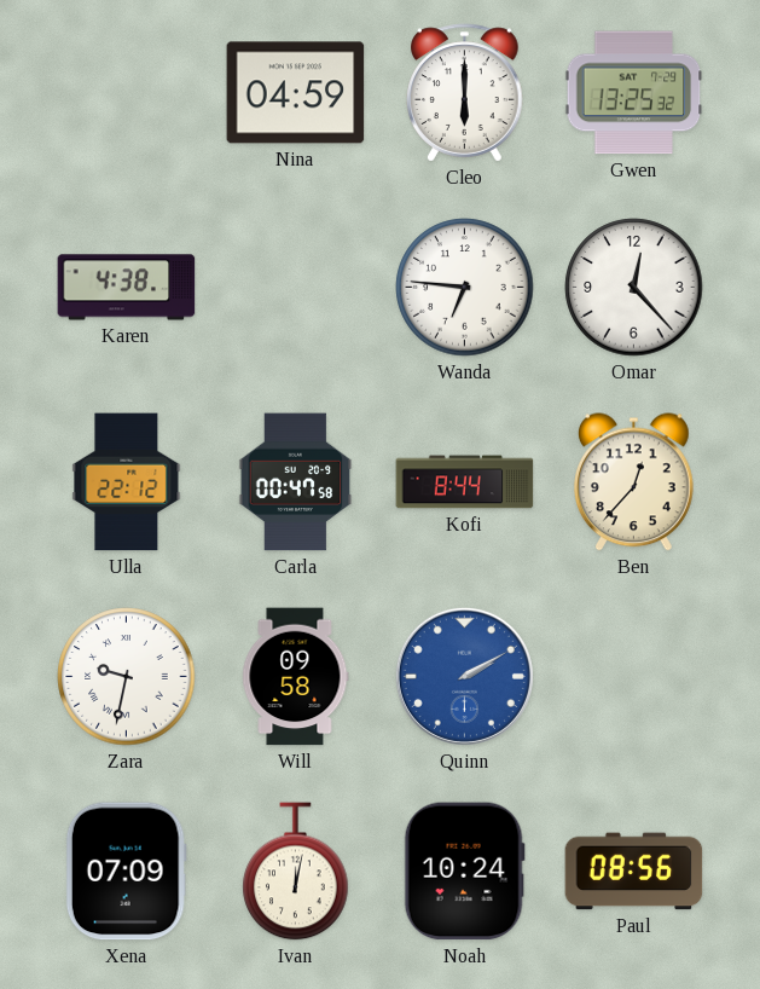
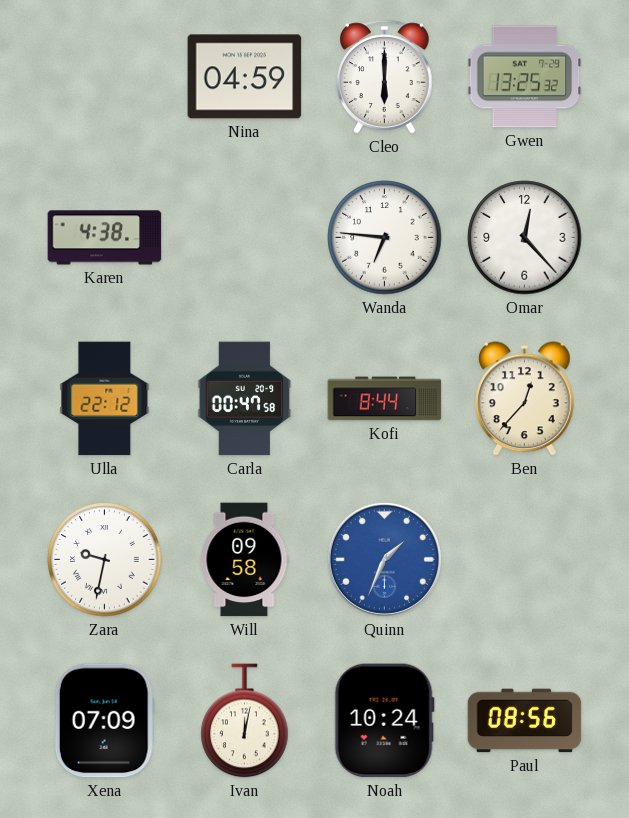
Quinn: 2:10 -> 1:34
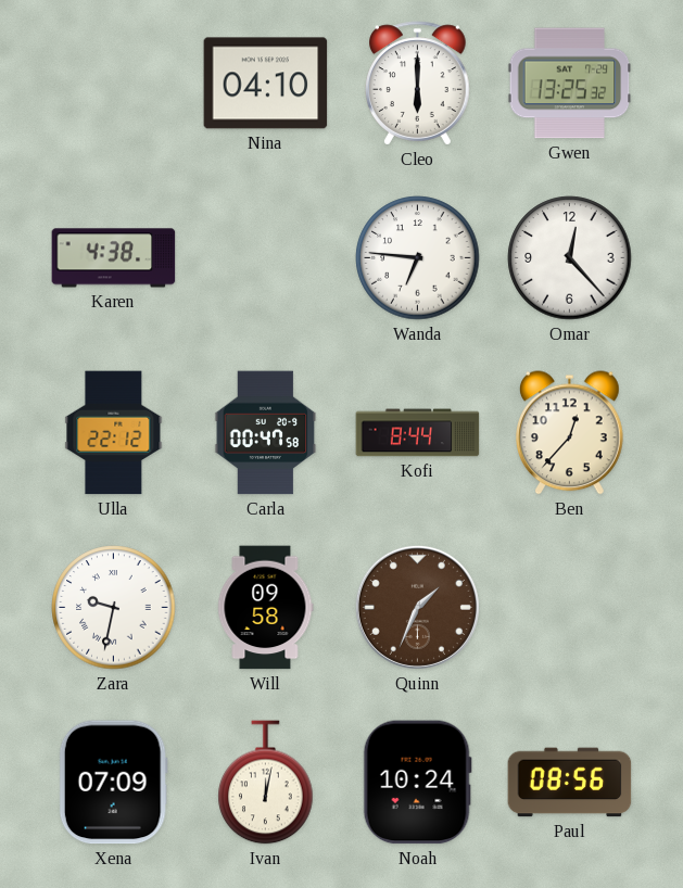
Nina: 04:59 -> 04:10
Quinn dial: blue -> brown
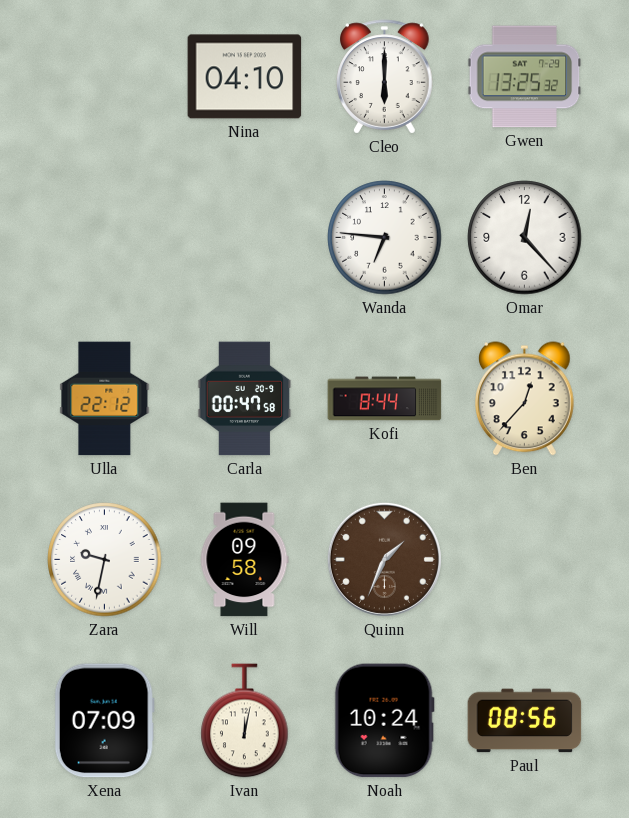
Karen: 4:38 -> none
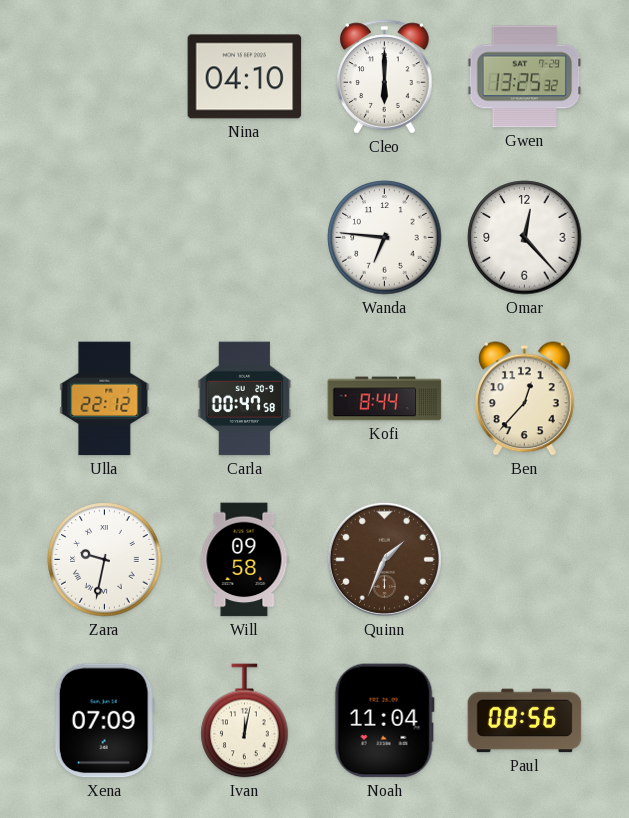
Noah: 10:24 -> 11:04
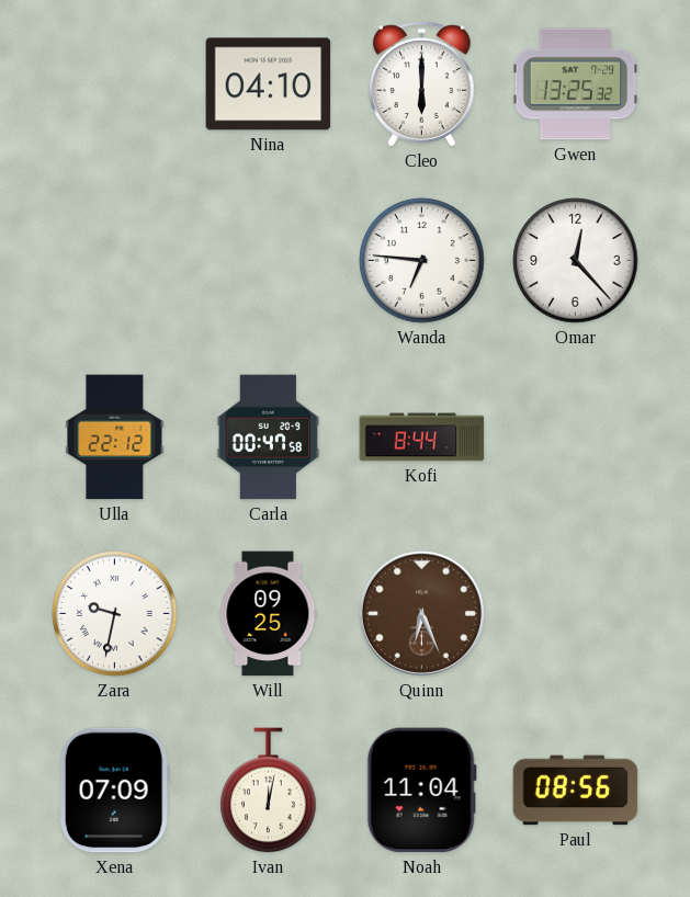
Ben: 12:37 -> none
Will: 09:58 -> 09:25
Quinn: 1:34 -> 6:26
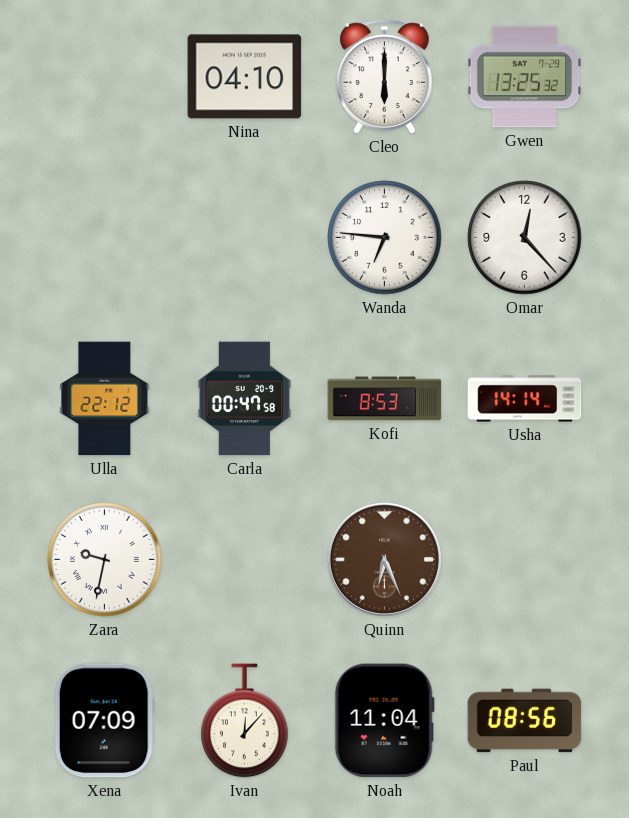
Kofi: 8:44 -> 8:53
Usha: none -> 14:14
Will: 09:25 -> none
Ivan: 12:02 -> 12:07
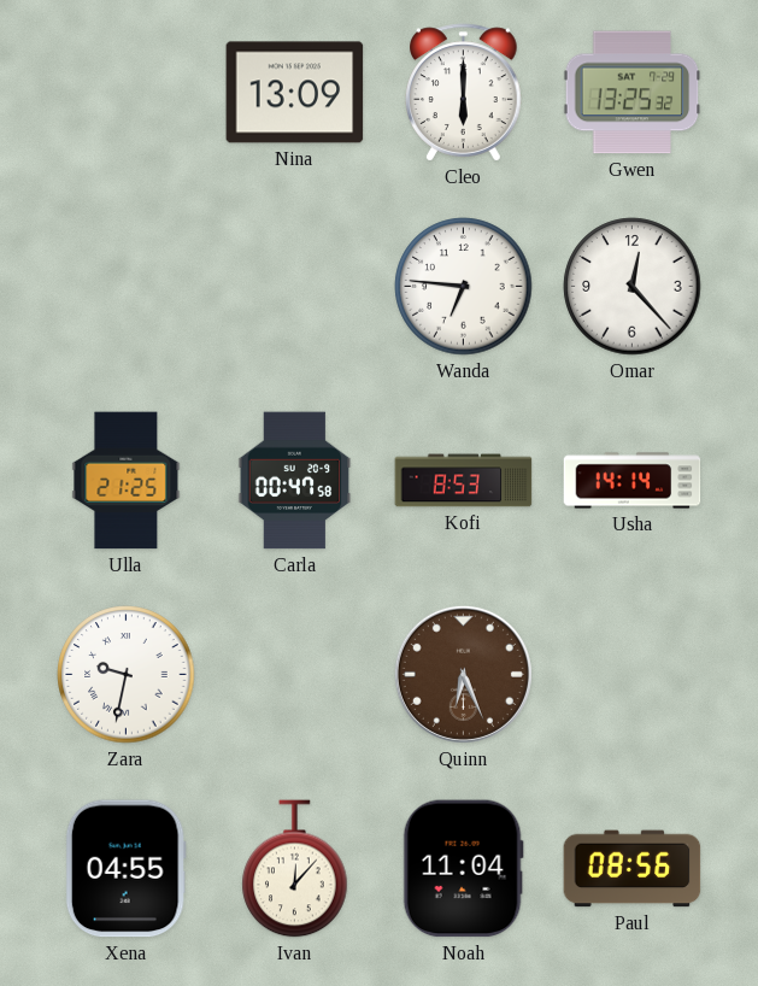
Nina: 04:10 -> 13:09
Ulla: 22:12 -> 21:25
Xena: 07:09 -> 04:55
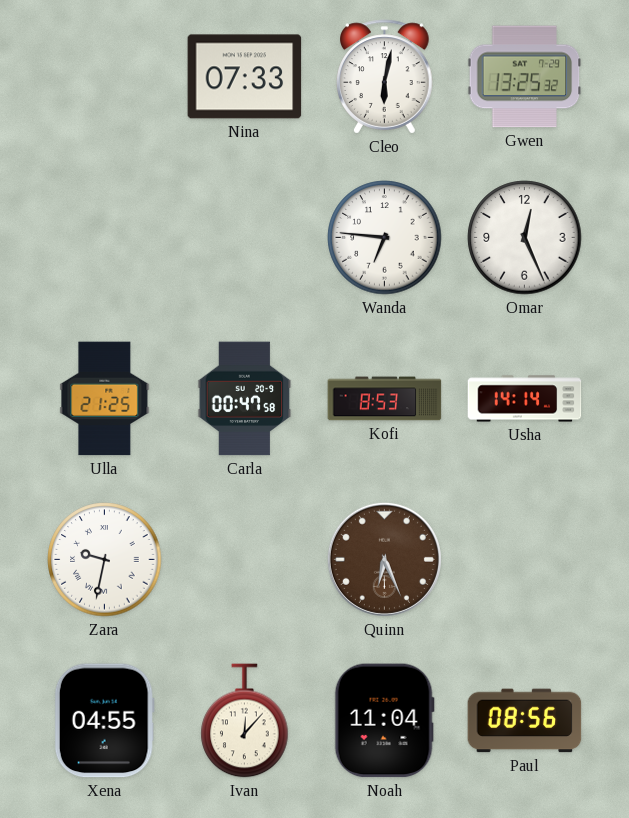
Nina: 13:09 -> 07:33
Cleo: 6:00 -> 6:02
Omar: 12:23 -> 12:26
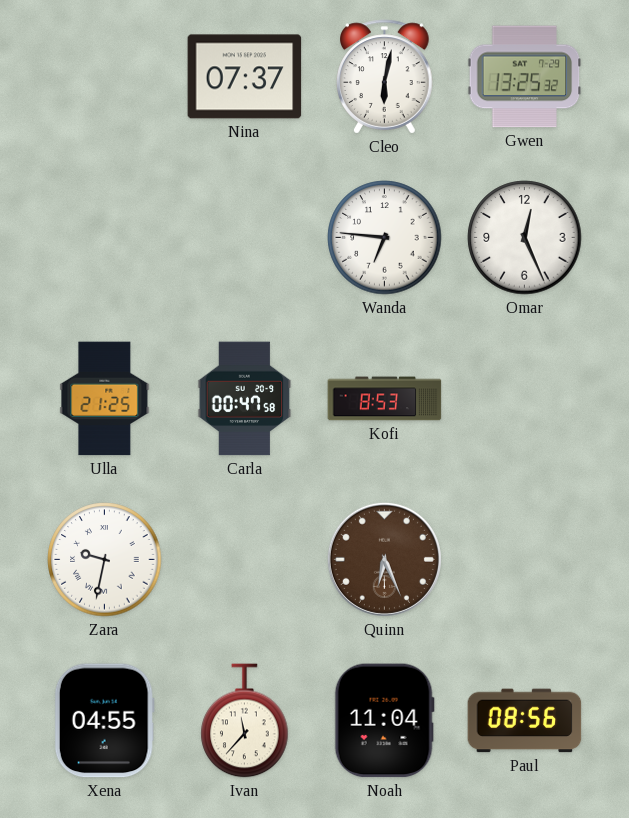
Nina: 07:33 -> 07:37
Usha: 14:14 -> none
Ivan: 12:07 -> 11:37
